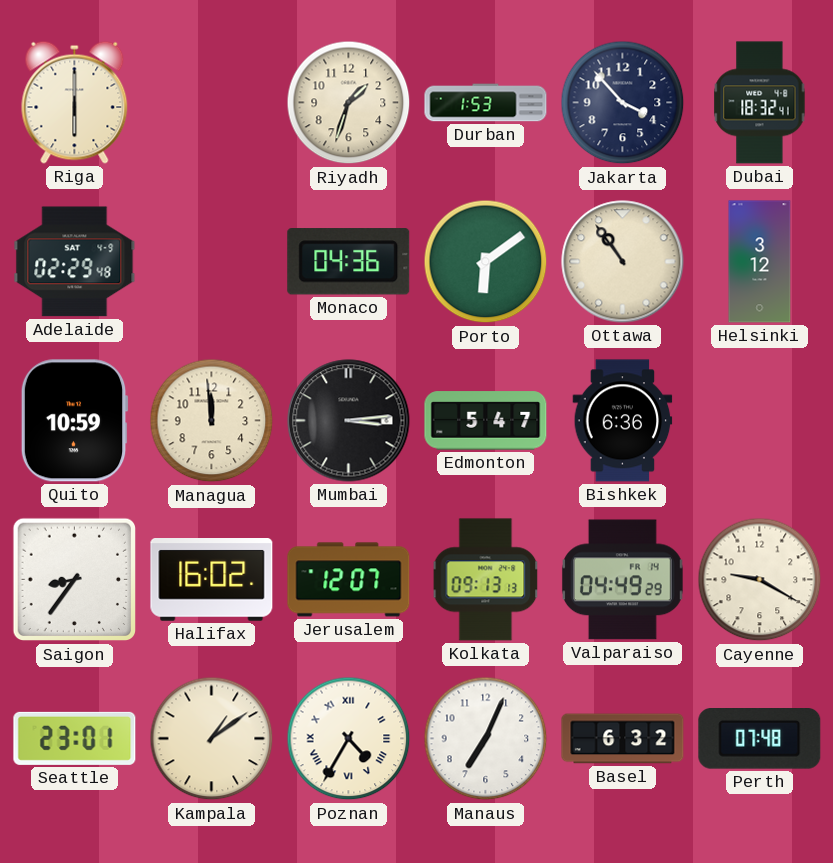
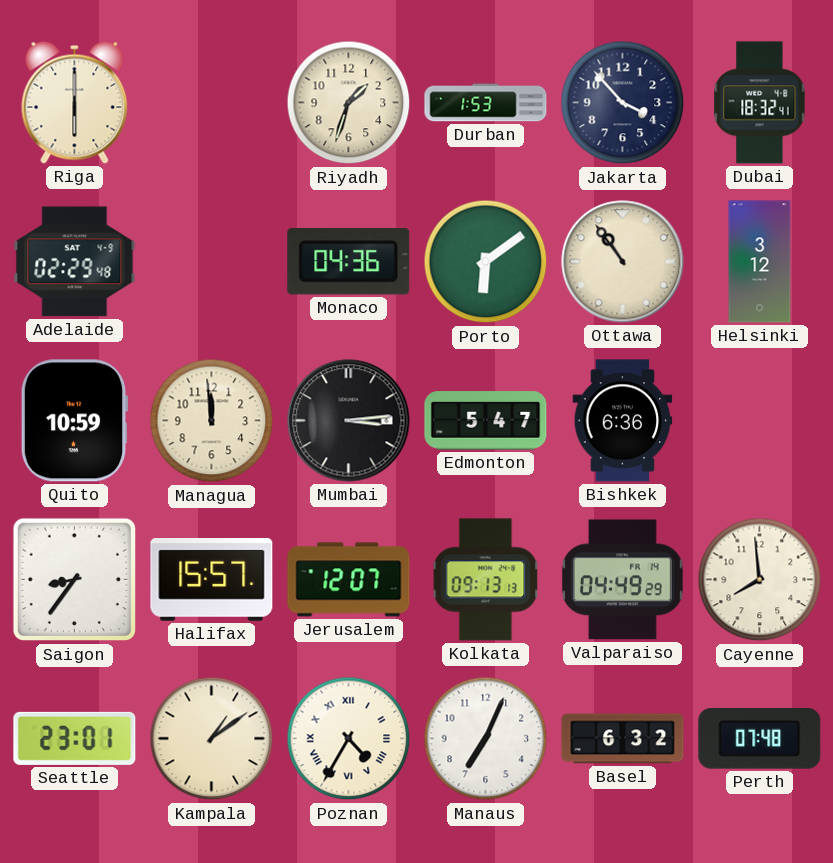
Halifax: 16:02 -> 15:57
Cayenne: 9:20 -> 7:59
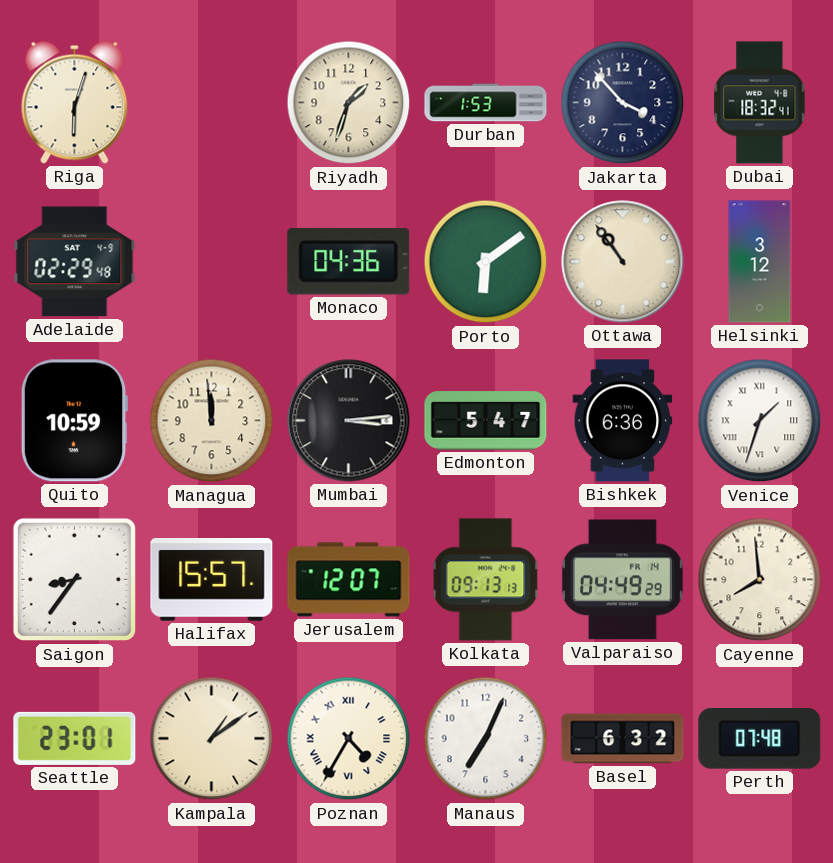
Riga: 6:00 -> 6:03
Venice: none -> 1:33
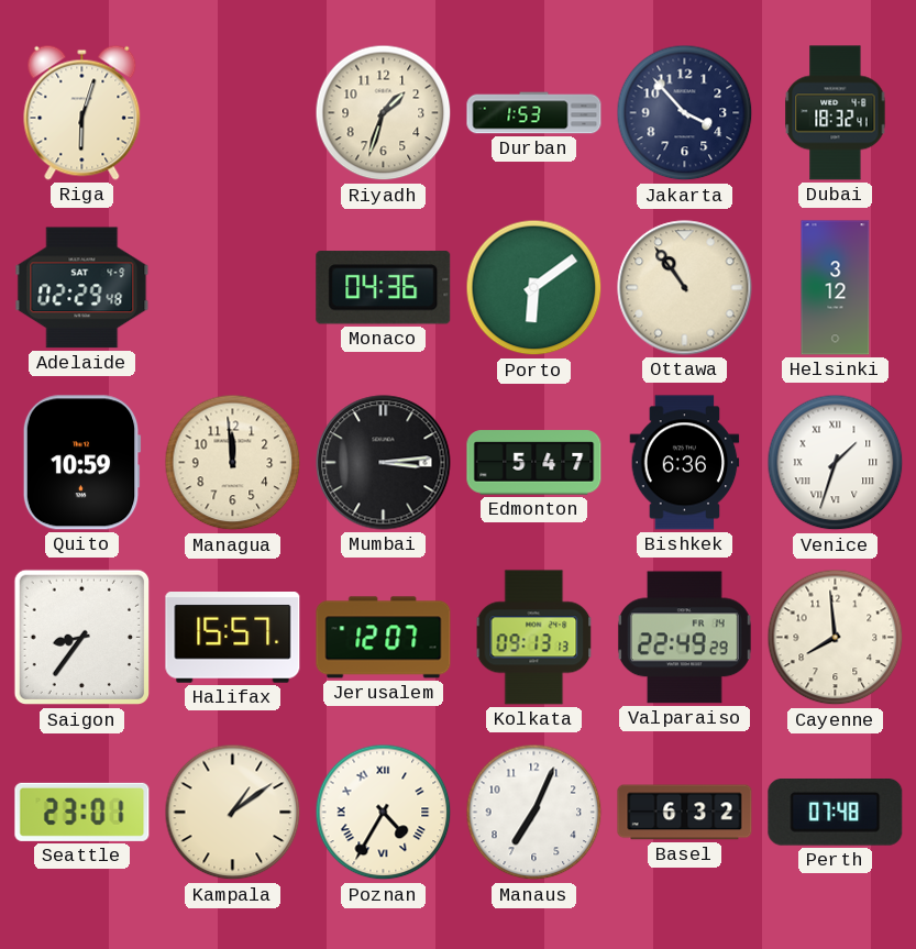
Valparaiso: 04:49 -> 22:49
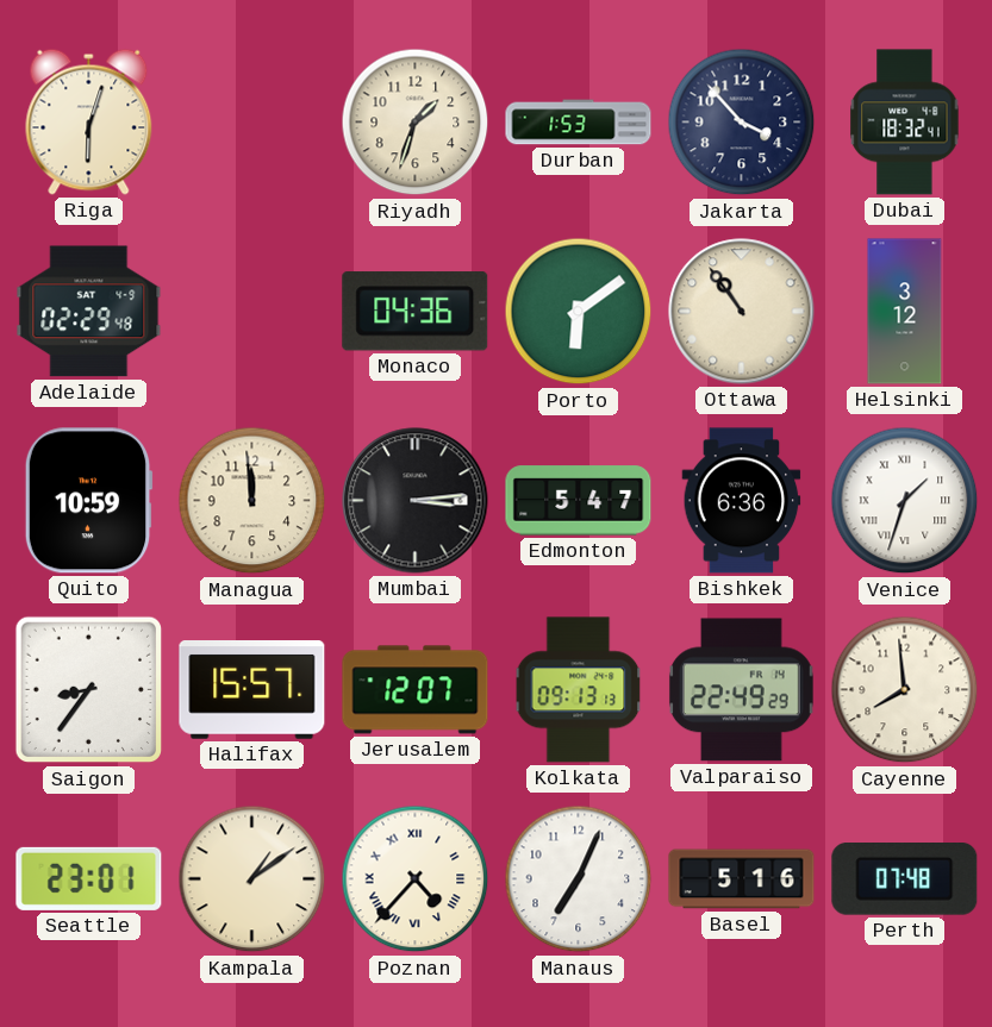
Poznan: 4:35 -> 4:37
Basel: 6:32 -> 5:16
